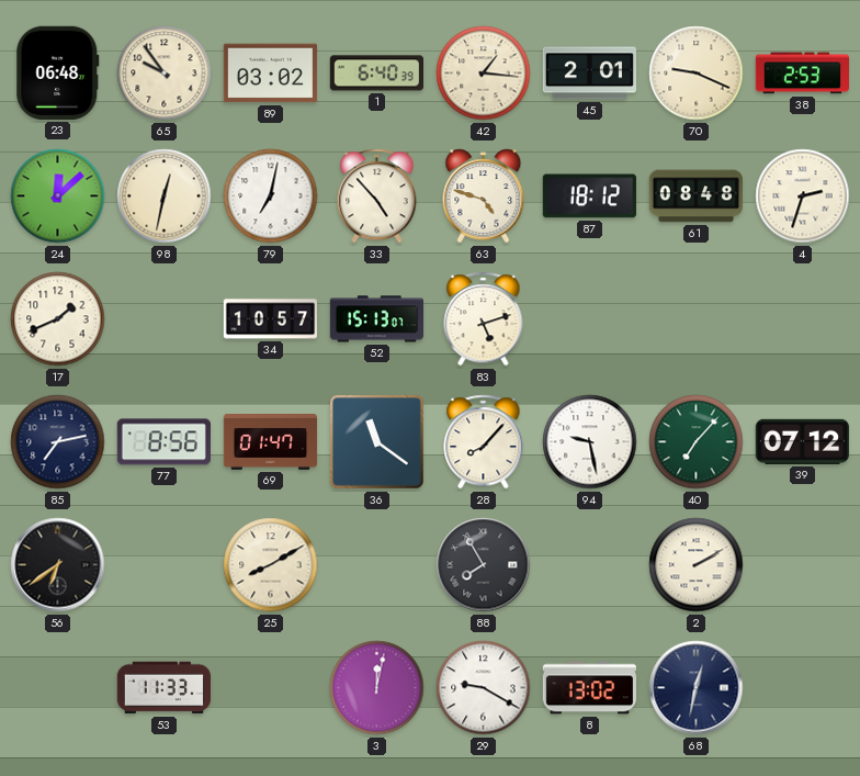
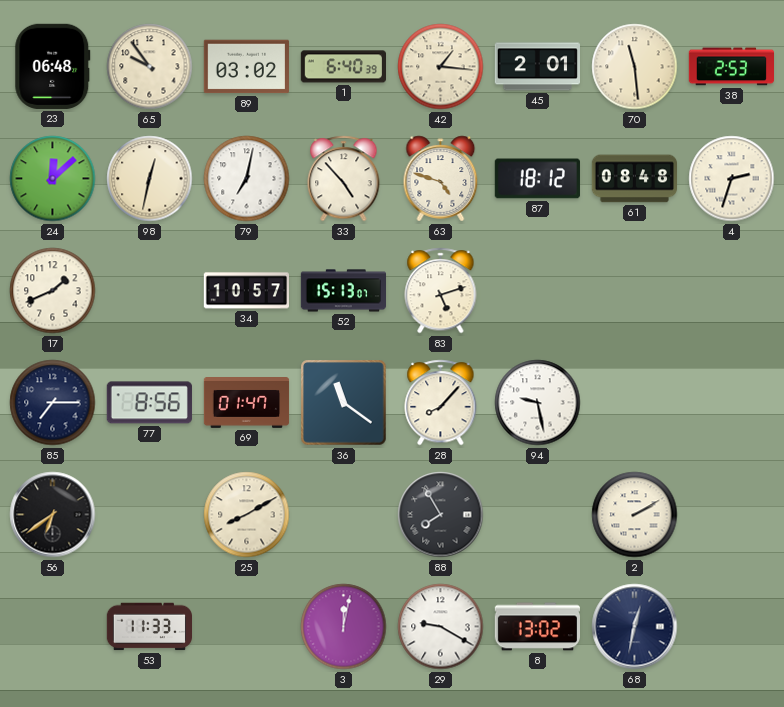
70: 9:19 -> 11:29
85: 7:13 -> 7:15
40: 7:07 -> none
39: 07:12 -> none
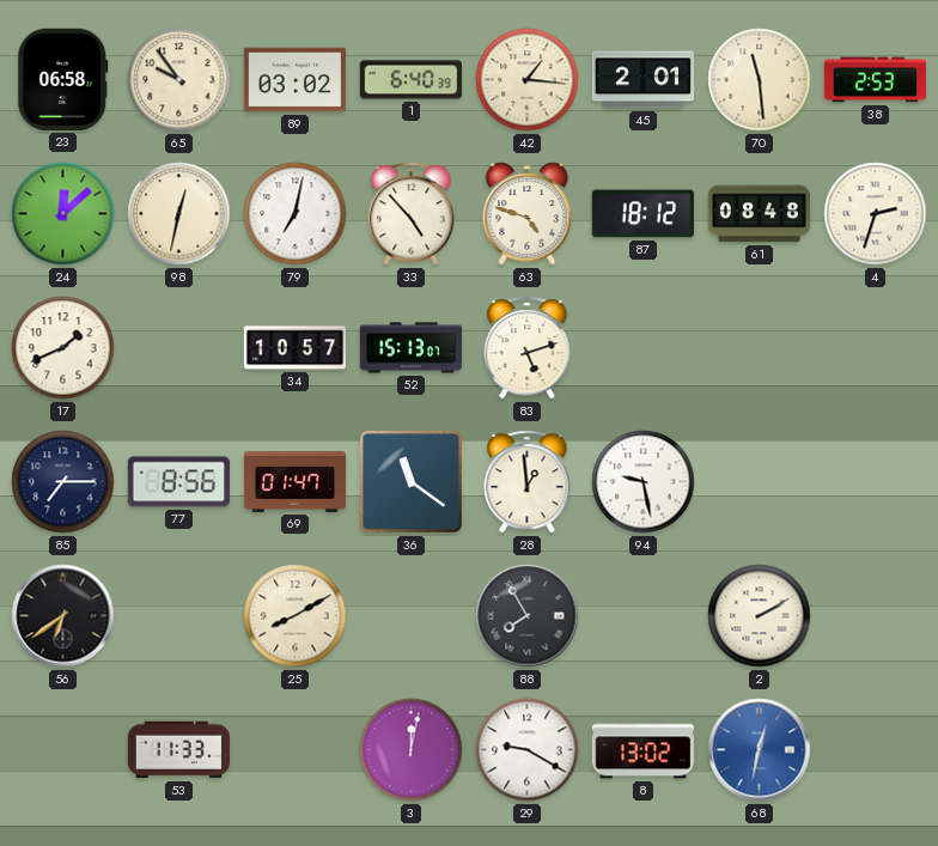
23: 06:48 -> 06:58
28: 8:07 -> 12:59
68 dial: navy -> blue
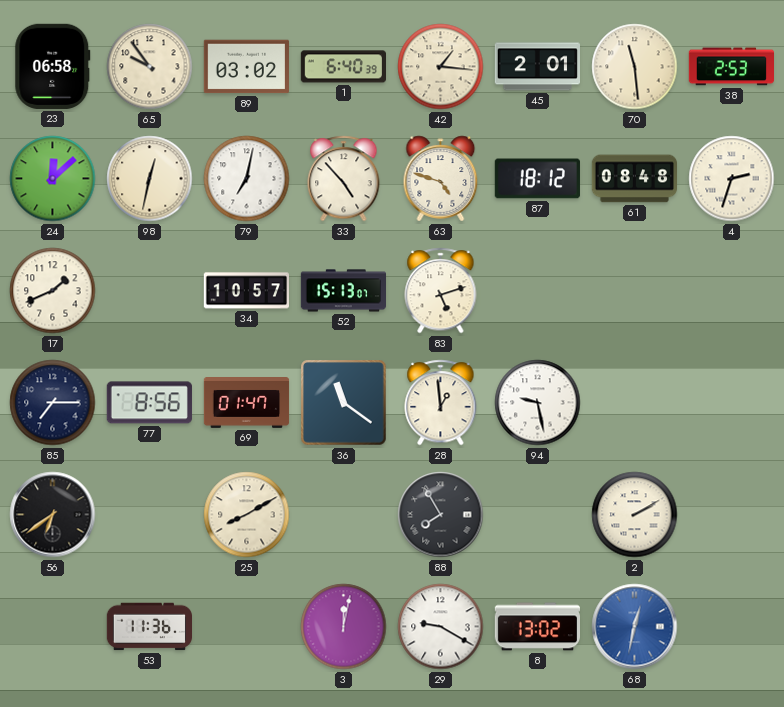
53: 11:33 -> 11:36
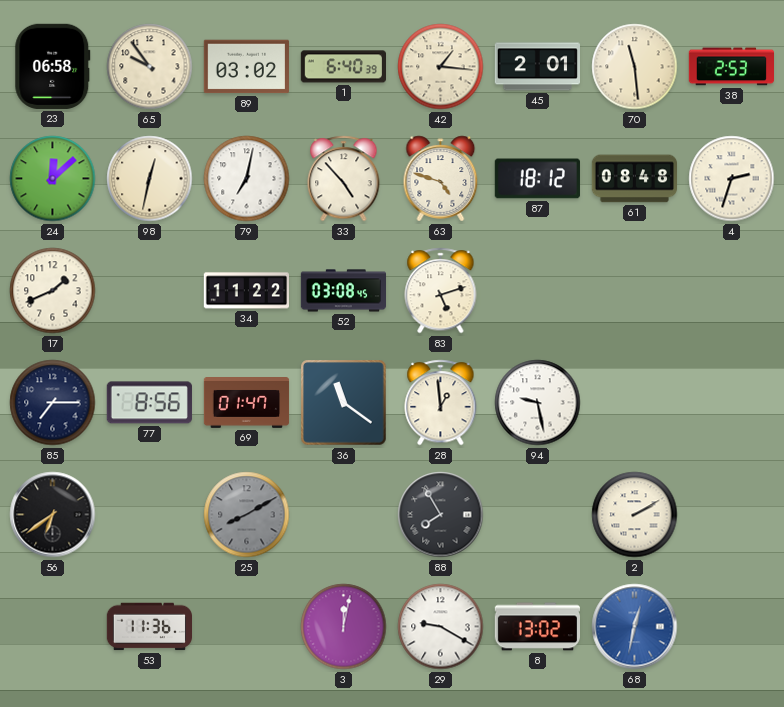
34: 10:57 -> 11:22
52: 15:13 -> 03:08
25 dial: cream -> grey
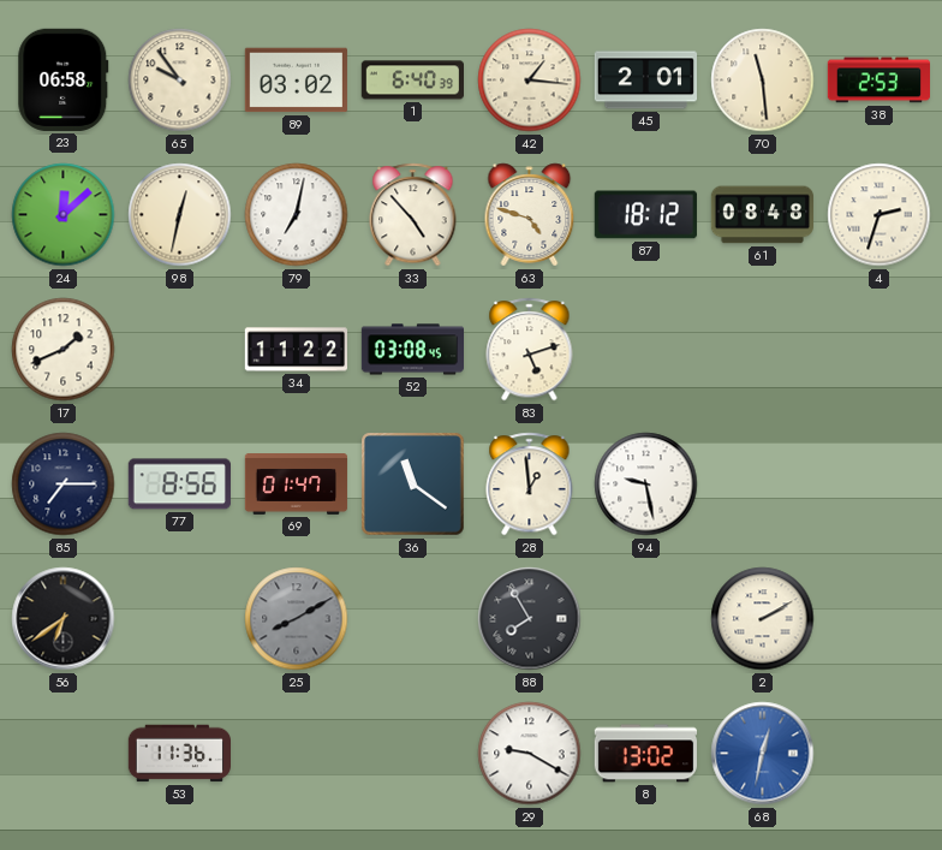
3: 12:02 -> none
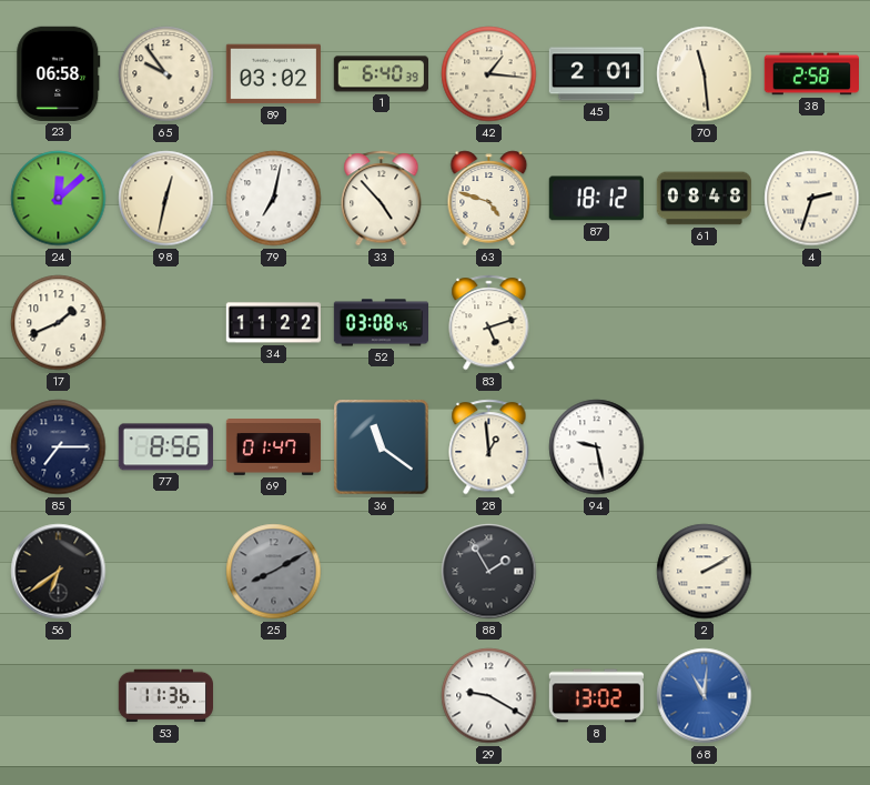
38: 2:53 -> 2:58
88: 7:55 -> 1:55
68: 12:32 -> 11:01
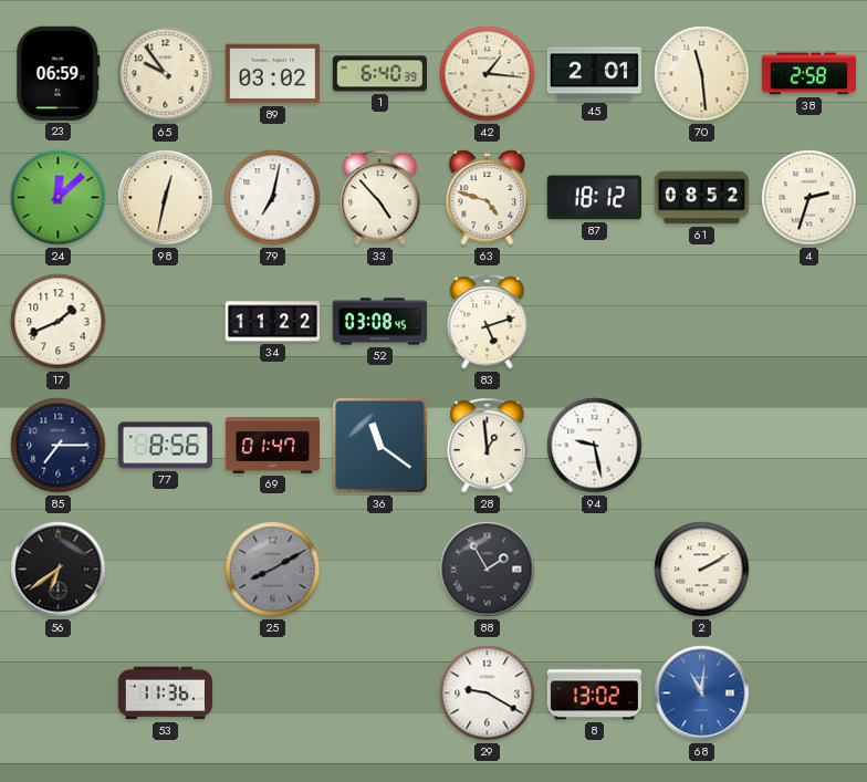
23: 06:58 -> 06:59
61: 08:48 -> 08:52
